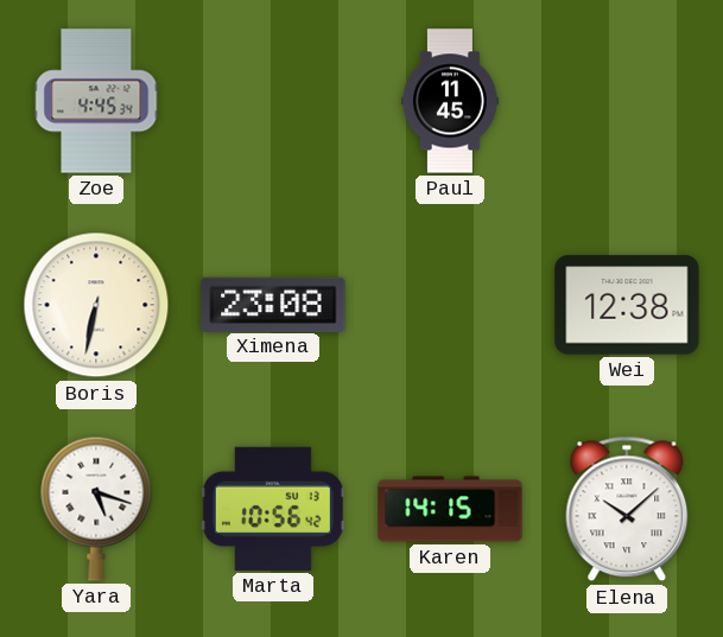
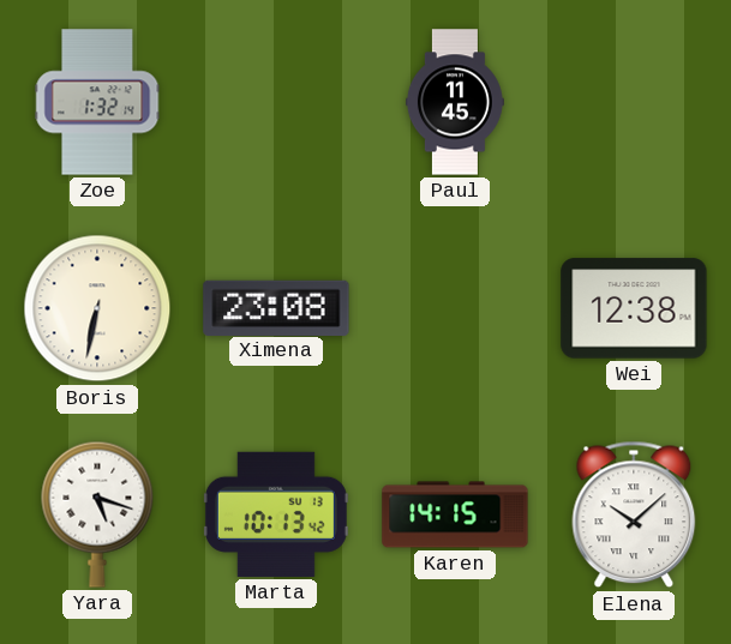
Zoe: 4:45 -> 1:32
Marta: 10:56 -> 10:13
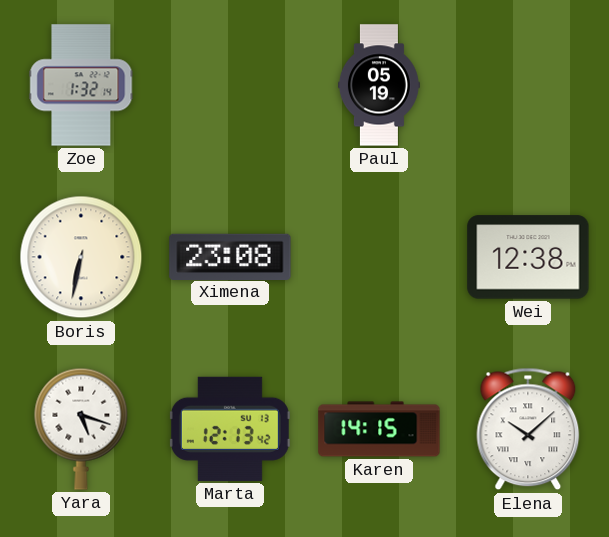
Paul: 11:45 -> 05:19
Marta: 10:13 -> 12:13
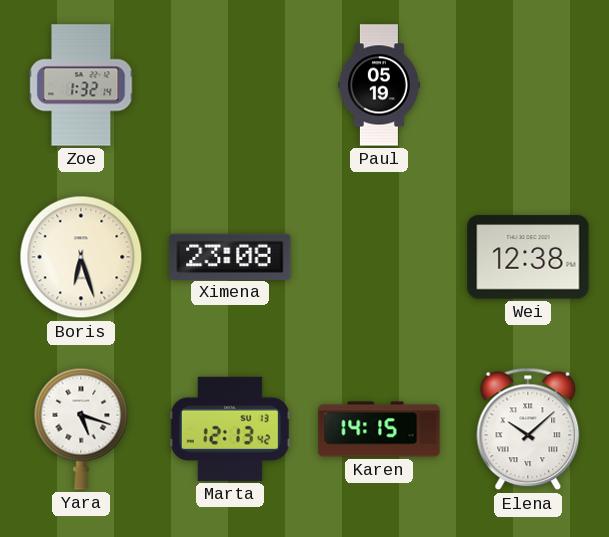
Boris: 6:32 -> 6:27
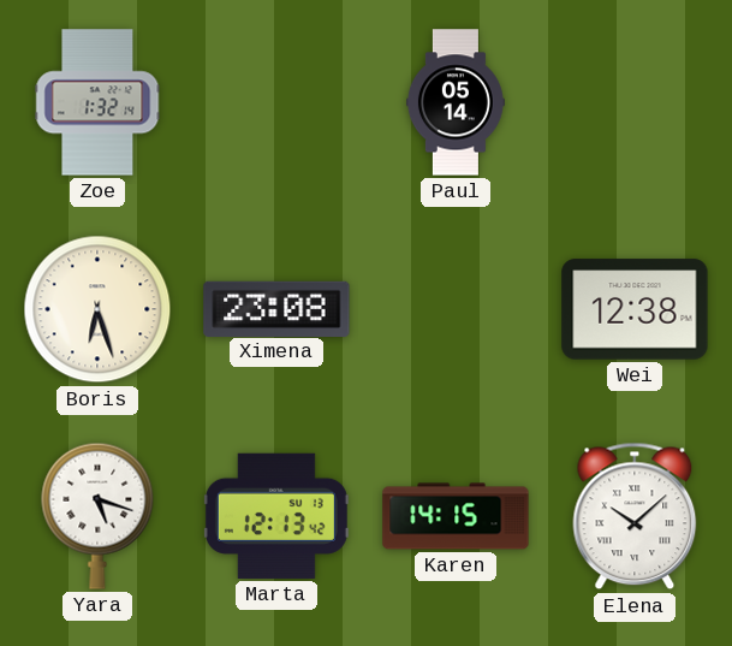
Paul: 05:19 -> 05:14
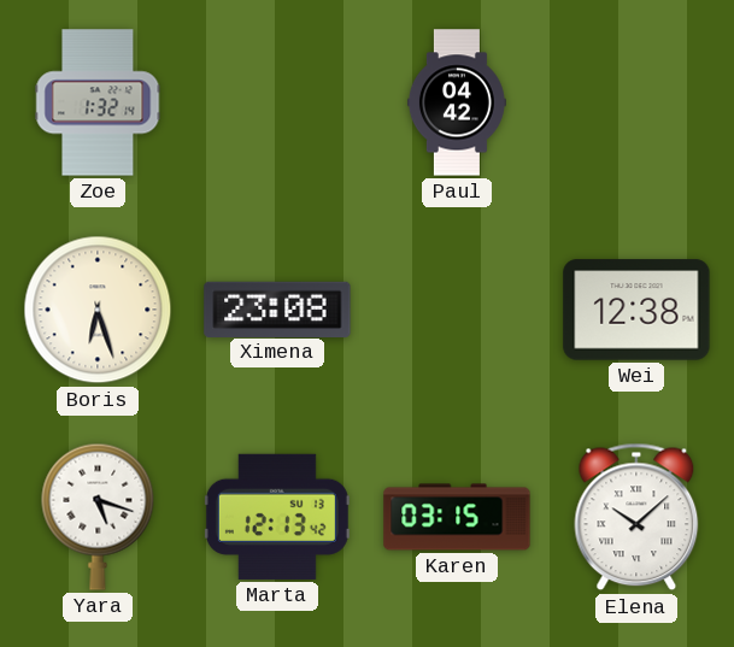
Paul: 05:14 -> 04:42
Karen: 14:15 -> 03:15
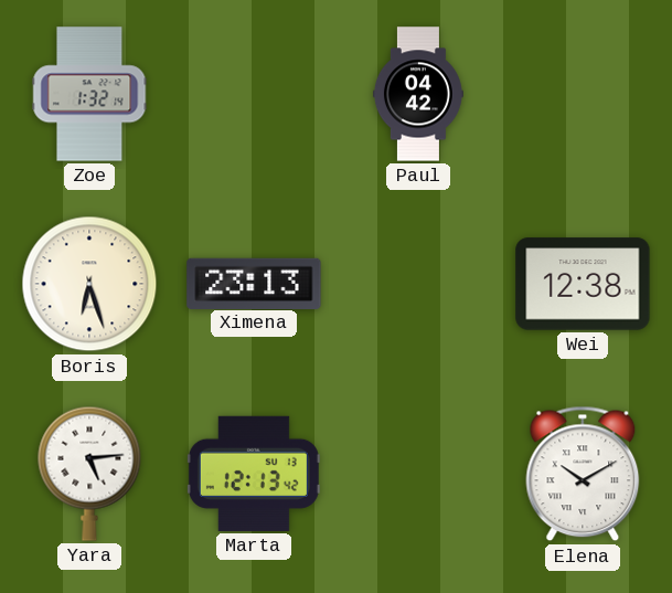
Ximena: 23:08 -> 23:13
Yara: 5:18 -> 5:14
Karen: 03:15 -> none
Elena: 10:08 -> 10:10
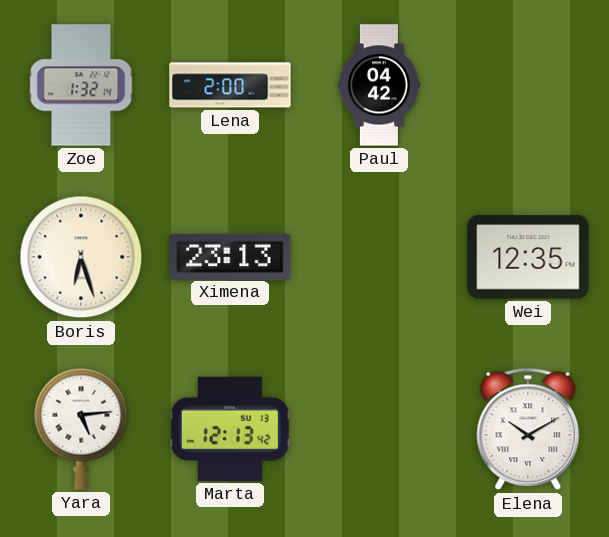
Lena: none -> 2:00
Wei: 12:38 -> 12:35
